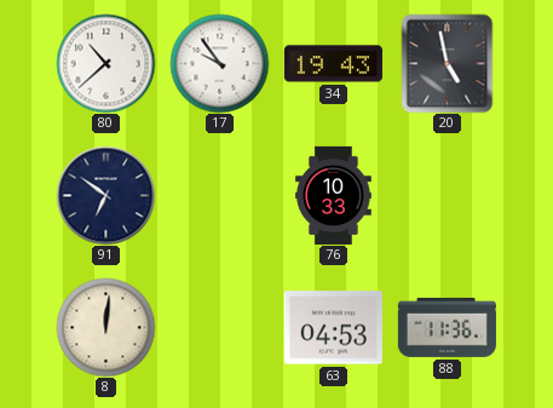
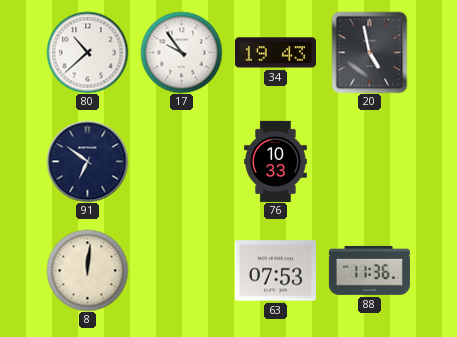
63: 04:53 -> 07:53
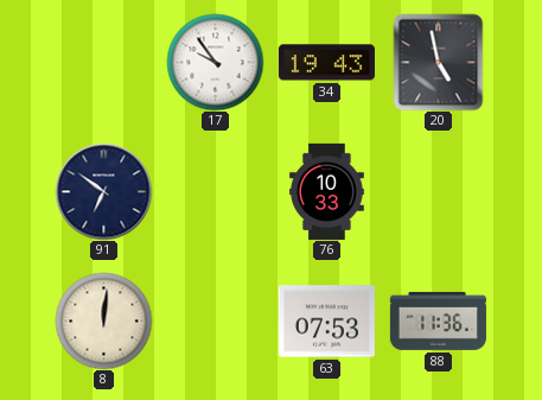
80: 10:38 -> none
